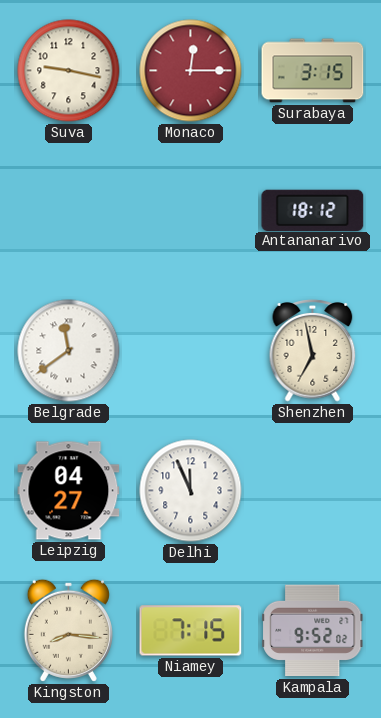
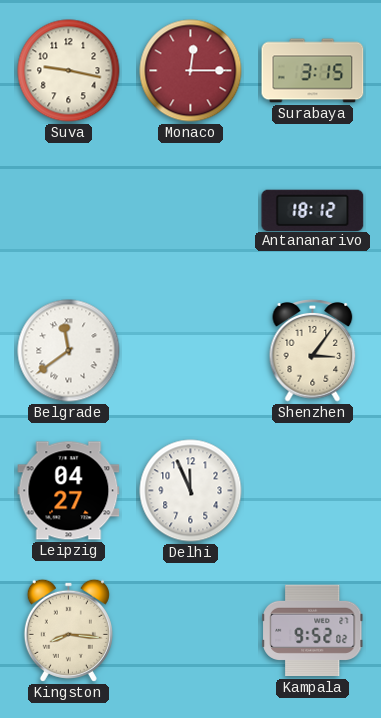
Shenzhen: 6:58 -> 3:06
Niamey: 7:15 -> none
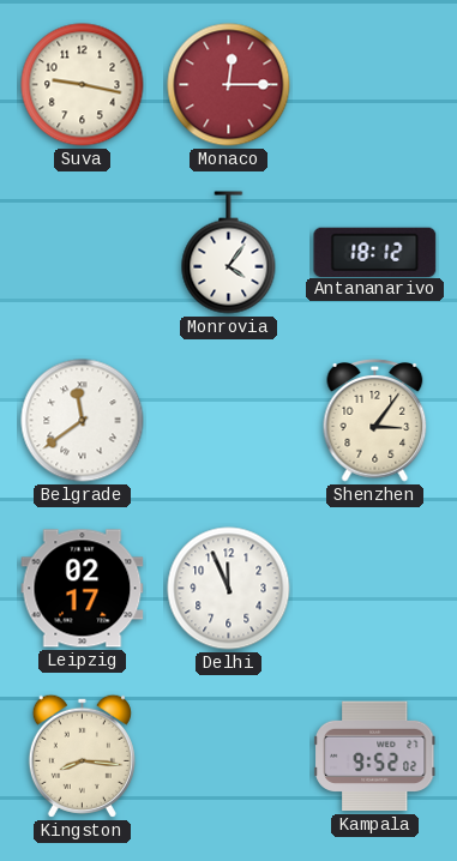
Surabaya: 3:15 -> none
Monrovia: none -> 4:06
Leipzig: 04:27 -> 02:17
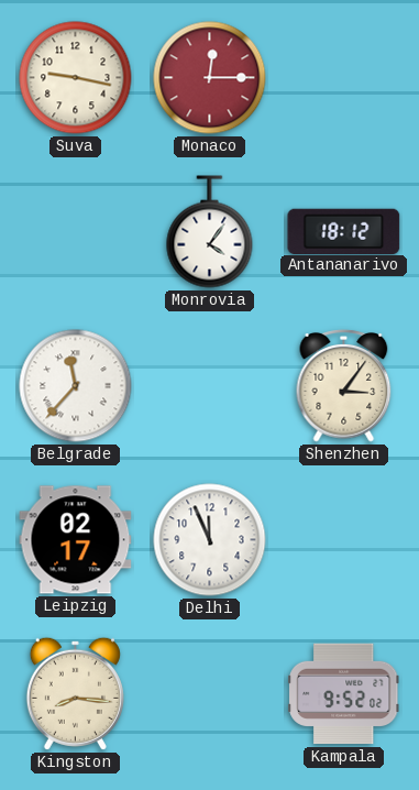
Belgrade: 11:39 -> 11:37
